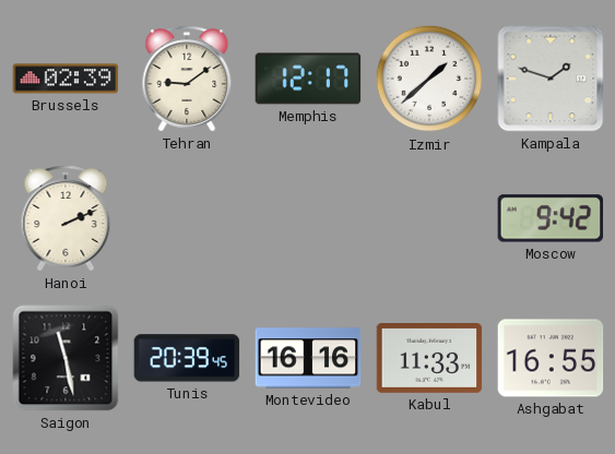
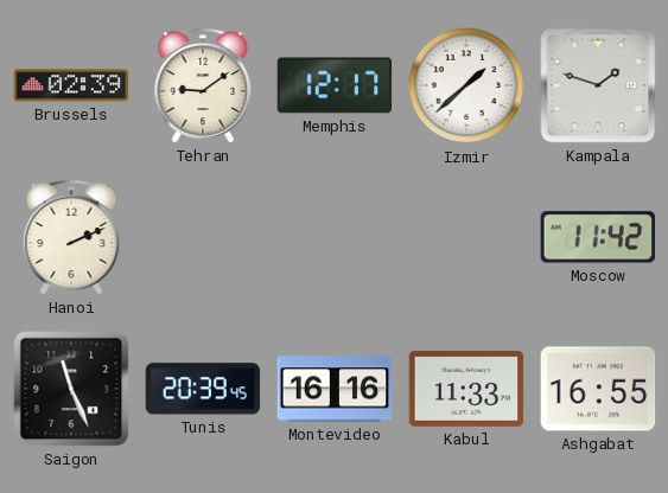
Moscow: 9:42 -> 11:42
Saigon: 11:28 -> 11:26
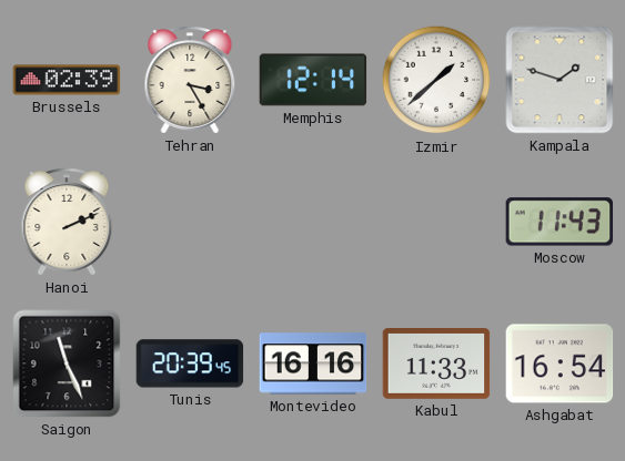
Tehran: 9:09 -> 3:25
Memphis: 12:17 -> 12:14
Moscow: 11:42 -> 11:43
Ashgabat: 16:55 -> 16:54
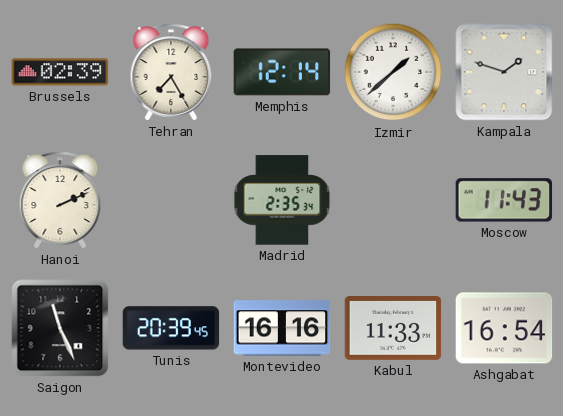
Tehran: 3:25 -> 7:25
Madrid: none -> 2:35
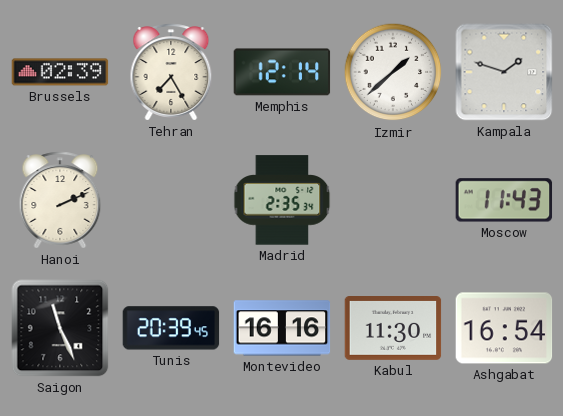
Kabul: 11:33 -> 11:30
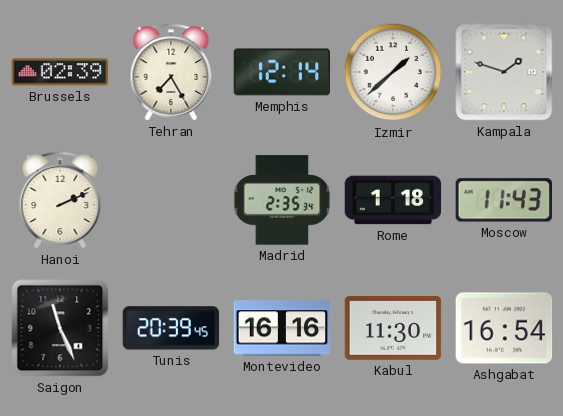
Rome: none -> 1:18
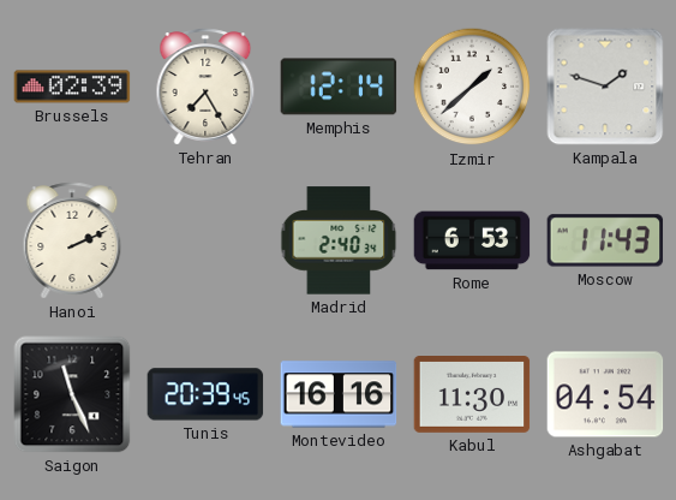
Madrid: 2:35 -> 2:40
Rome: 1:18 -> 6:53
Ashgabat: 16:54 -> 04:54
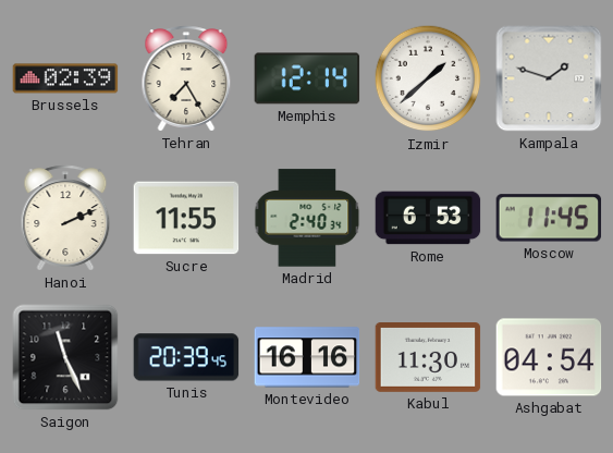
Sucre: none -> 11:55
Moscow: 11:43 -> 11:45
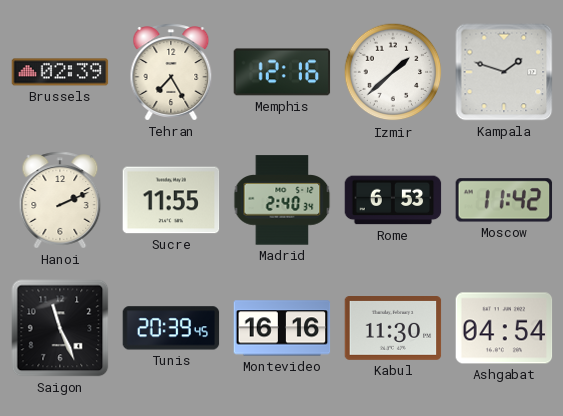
Memphis: 12:14 -> 12:16
Moscow: 11:45 -> 11:42
